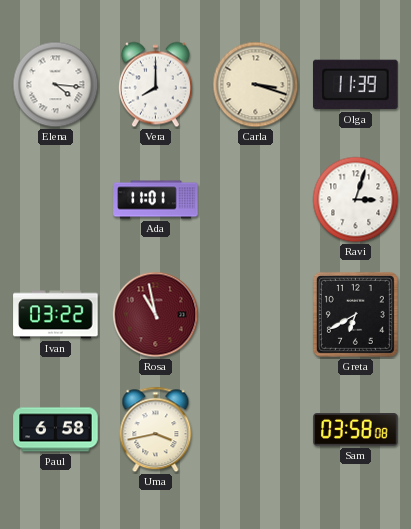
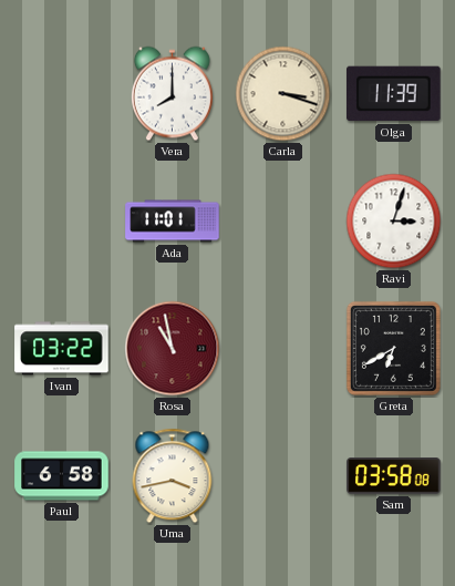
Elena: 4:16 -> none
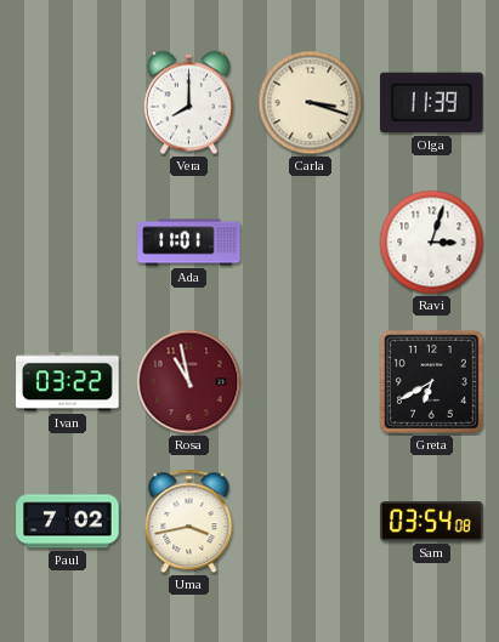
Paul: 6:58 -> 7:02
Sam: 03:58 -> 03:54
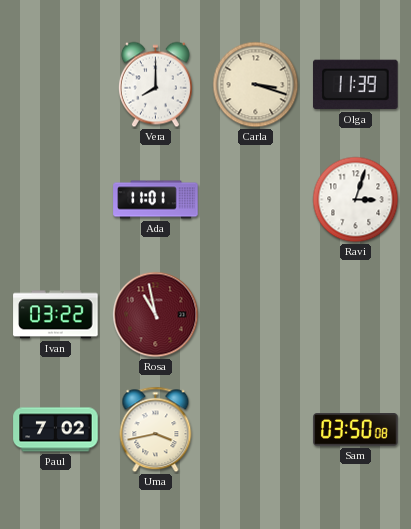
Greta: 6:40 -> none
Sam: 03:54 -> 03:50
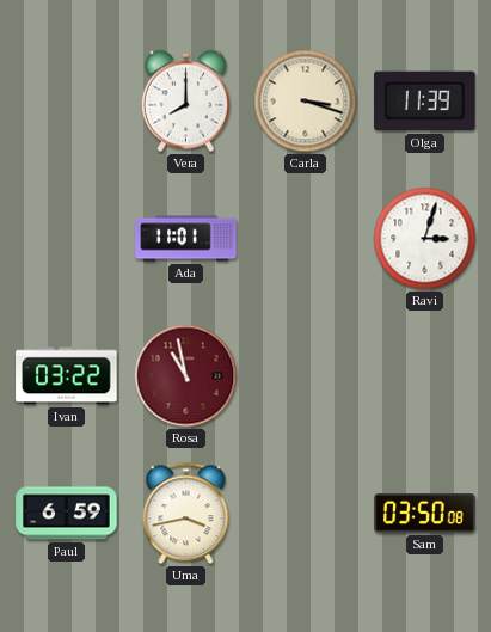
Paul: 7:02 -> 6:59
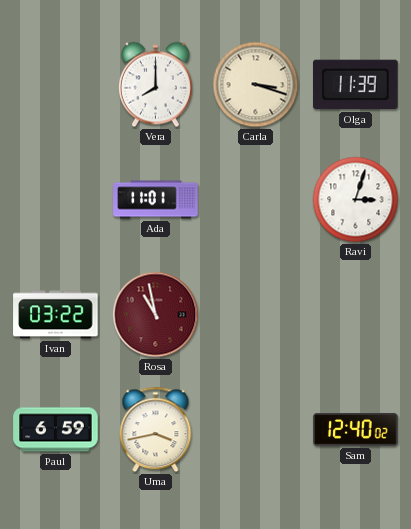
Sam: 03:50 -> 12:40
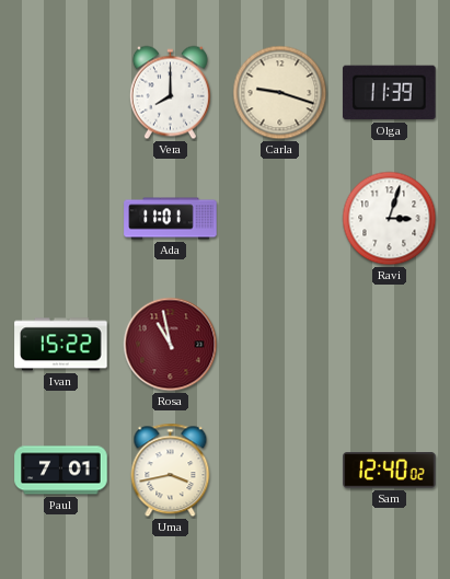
Carla: 3:18 -> 9:18
Ivan: 03:22 -> 15:22
Paul: 6:59 -> 7:01
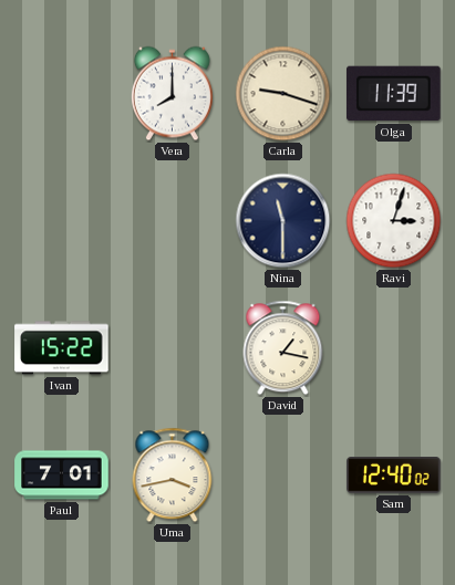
Ada: 11:01 -> none
Nina: none -> 11:30
Rosa: 10:58 -> none
David: none -> 1:17
